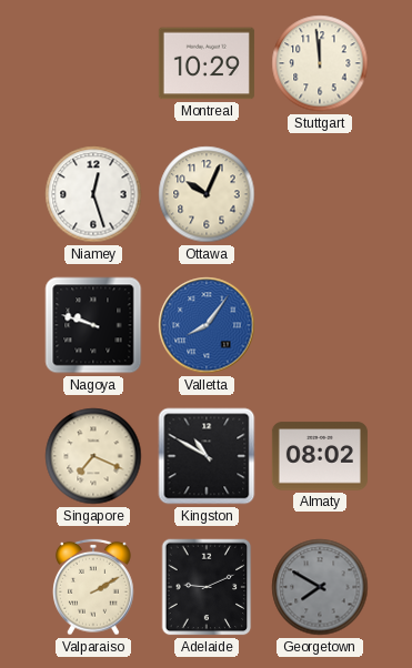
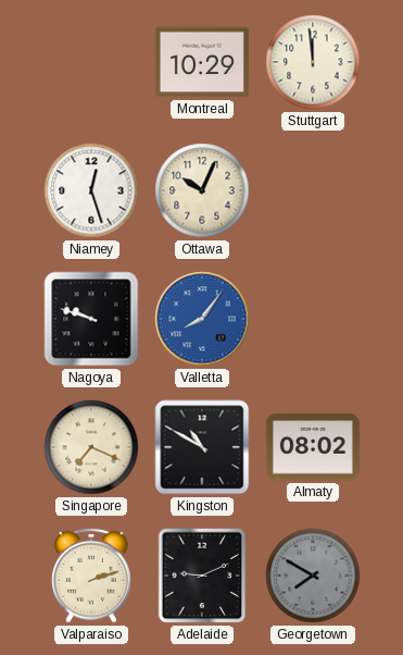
Valparaiso: 2:10 -> 2:12
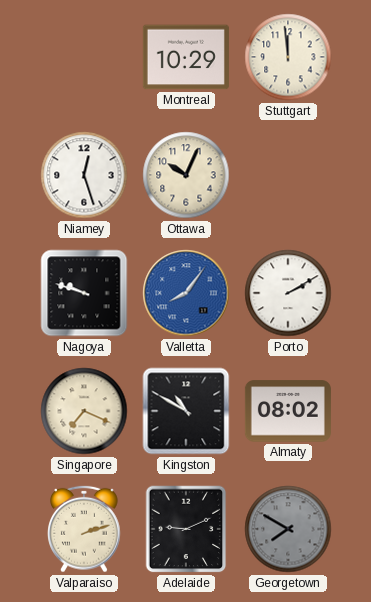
Porto: none -> 2:10
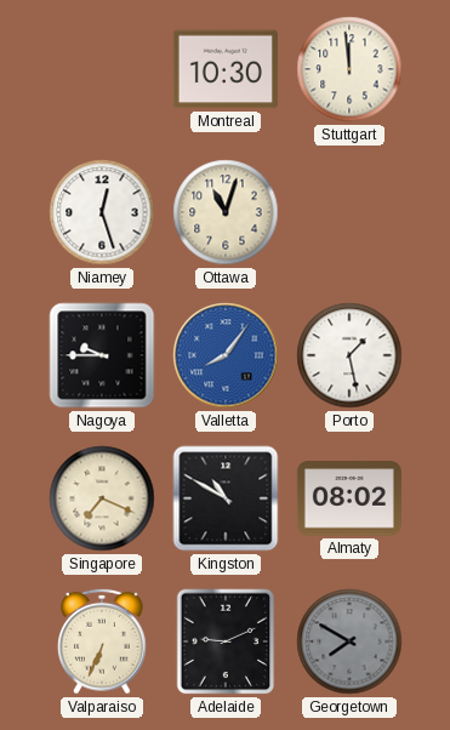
Montreal: 10:29 -> 10:30
Ottawa: 10:04 -> 11:03
Nagoya: 9:48 -> 9:45
Porto: 2:10 -> 1:28
Valparaiso: 2:12 -> 6:34
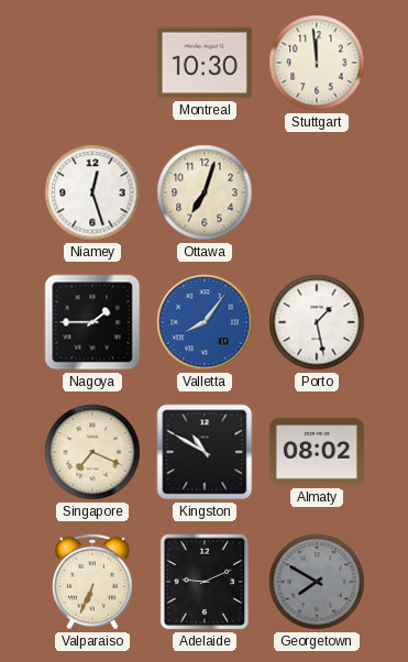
Ottawa: 11:03 -> 7:03
Nagoya: 9:45 -> 1:45
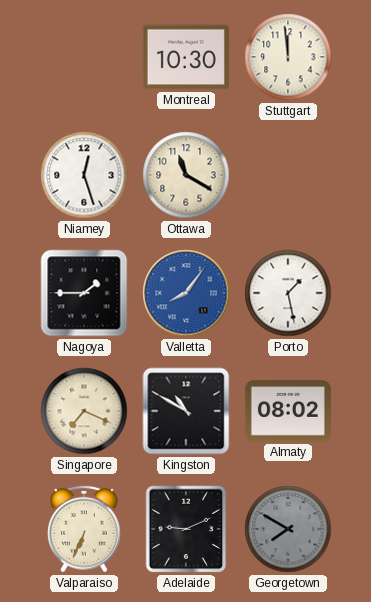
Ottawa: 7:03 -> 11:20
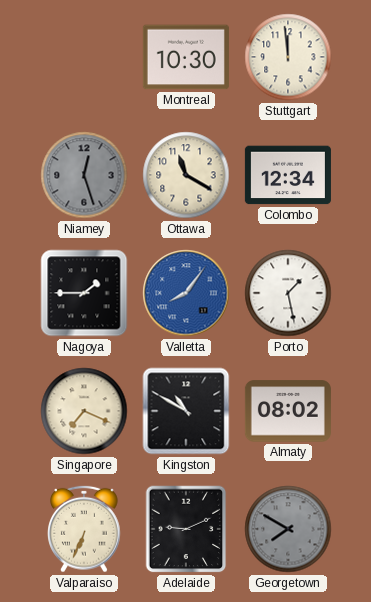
Niamey dial: white -> grey
Colombo: none -> 12:34
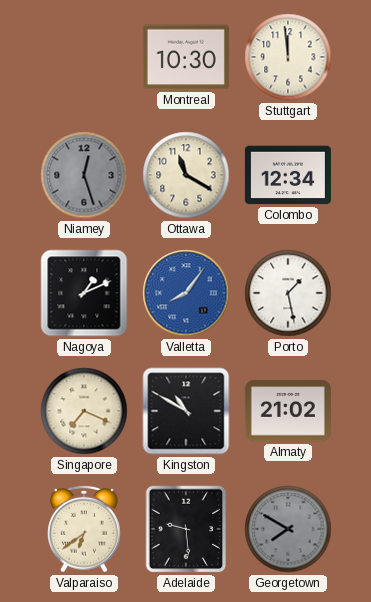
Nagoya: 1:45 -> 1:11
Almaty: 08:02 -> 21:02
Valparaiso: 6:34 -> 6:39
Adelaide: 9:11 -> 9:29
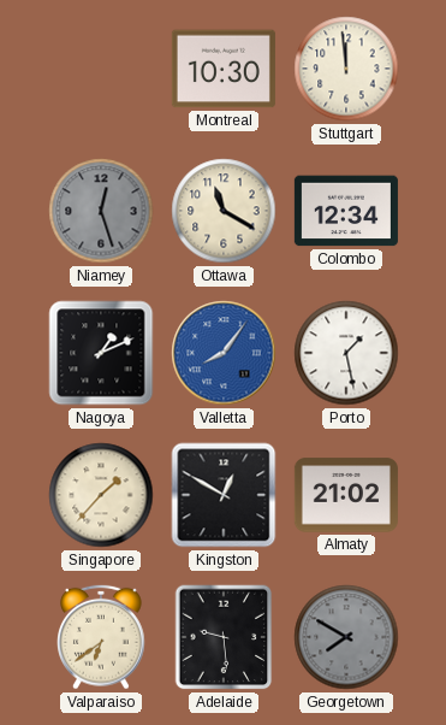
Singapore: 7:19 -> 1:37
Kingston: 10:50 -> 12:50
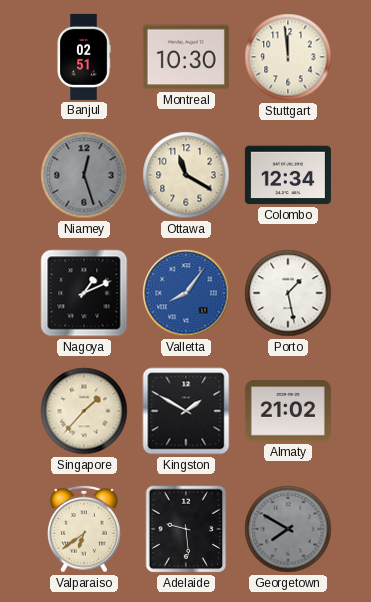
Banjul: none -> 02:51
Kingston: 12:50 -> 1:50
